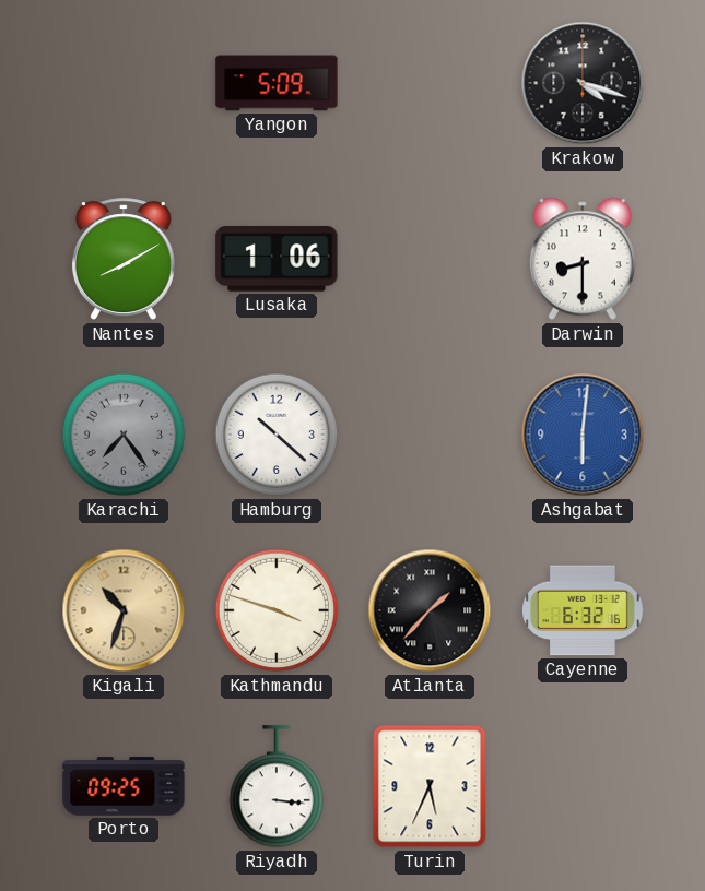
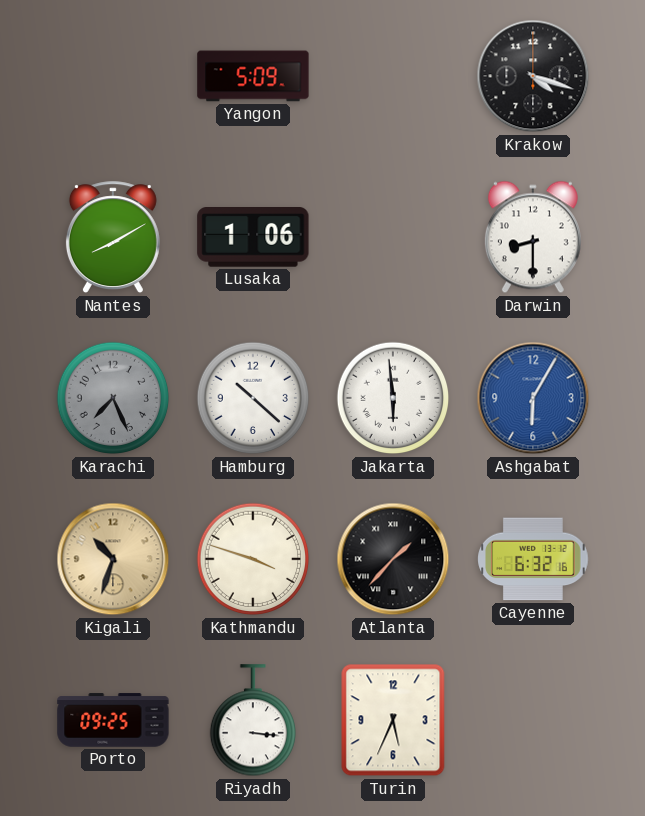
Karachi: 7:24 -> 7:26
Jakarta: none -> 5:59
Ashgabat: 6:01 -> 6:05
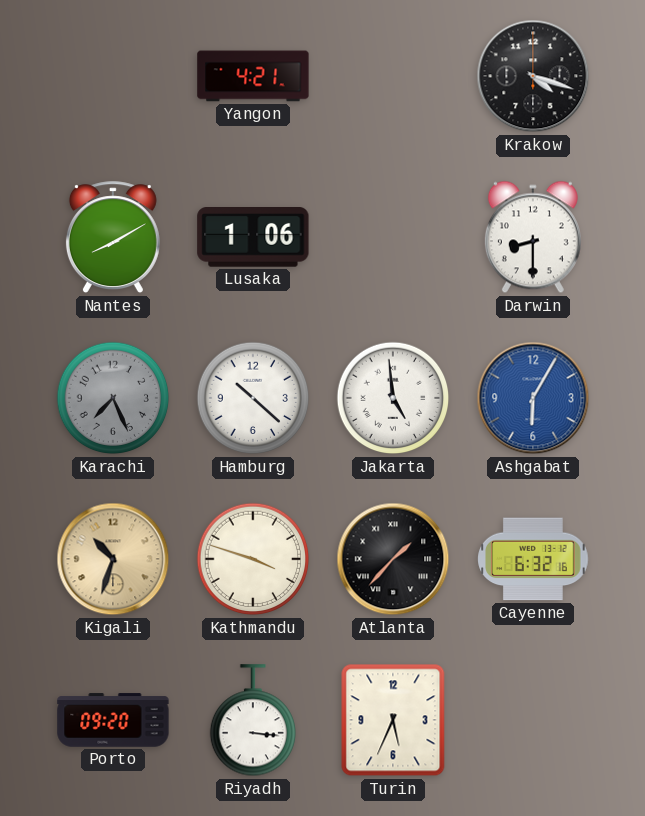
Yangon: 5:09 -> 4:21
Jakarta: 5:59 -> 4:59
Porto: 09:25 -> 09:20
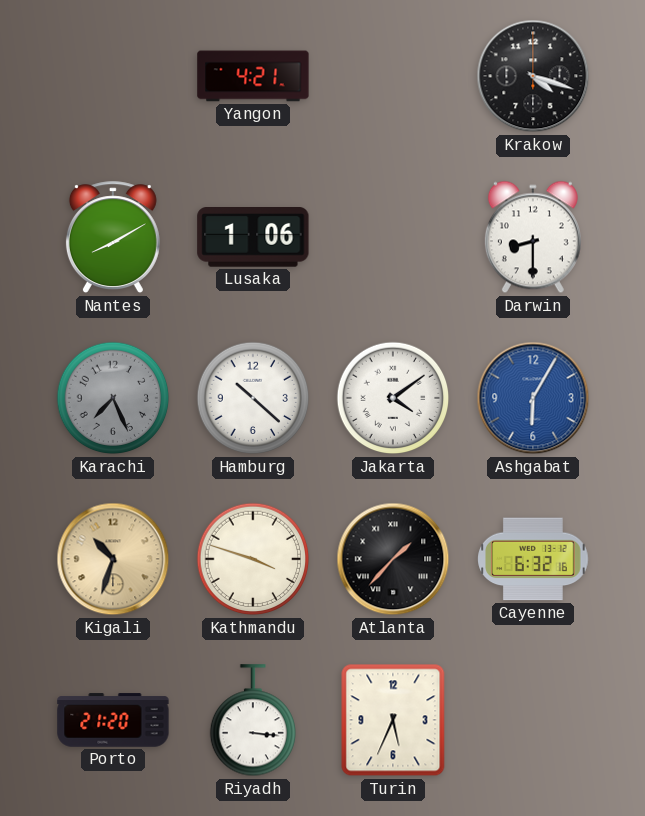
Jakarta: 4:59 -> 4:09
Porto: 09:20 -> 21:20
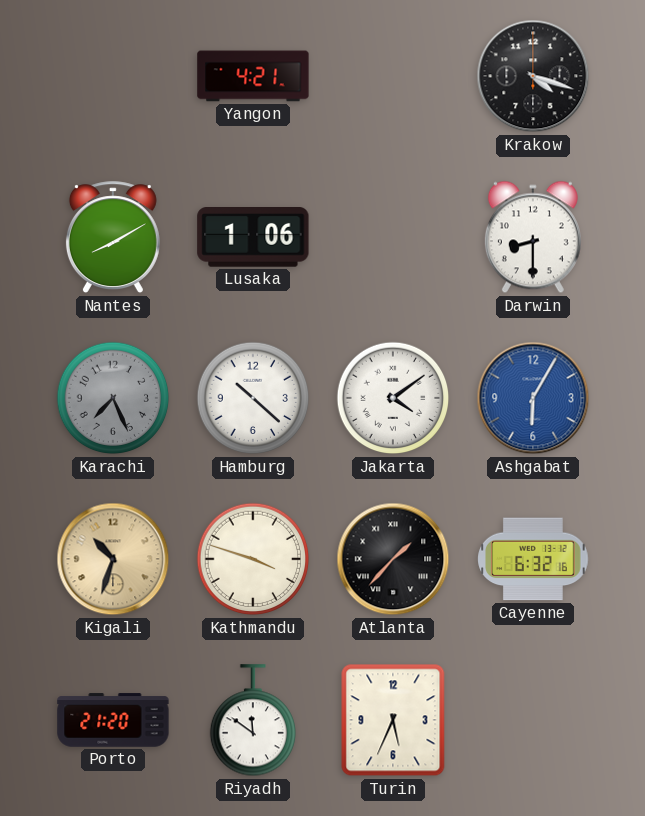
Riyadh: 3:16 -> 11:51
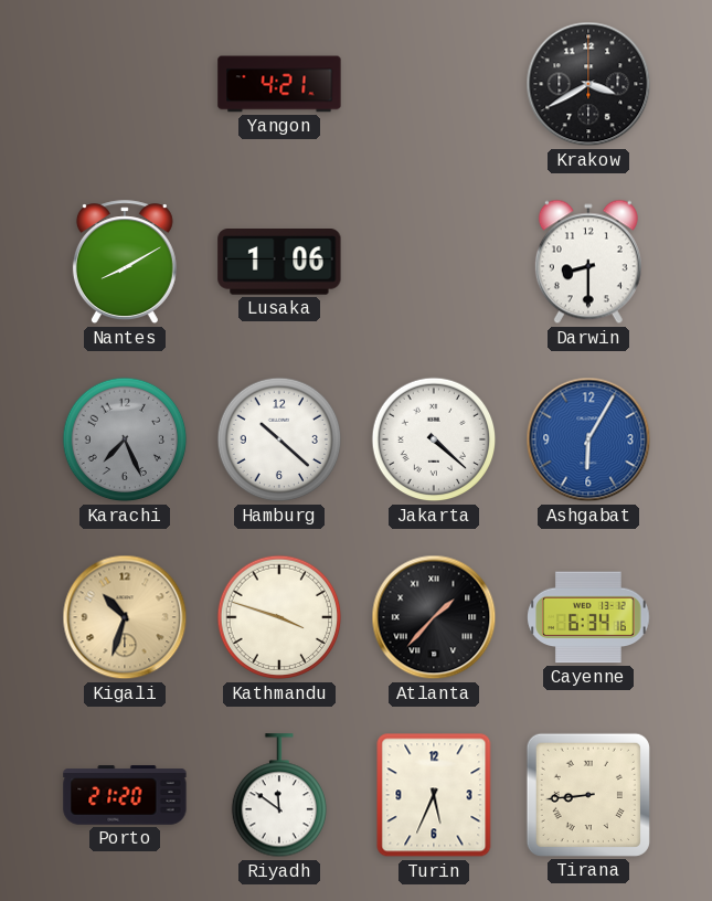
Krakow: 4:18 -> 3:40
Jakarta: 4:09 -> 4:22
Cayenne: 6:32 -> 6:34
Tirana: none -> 8:44
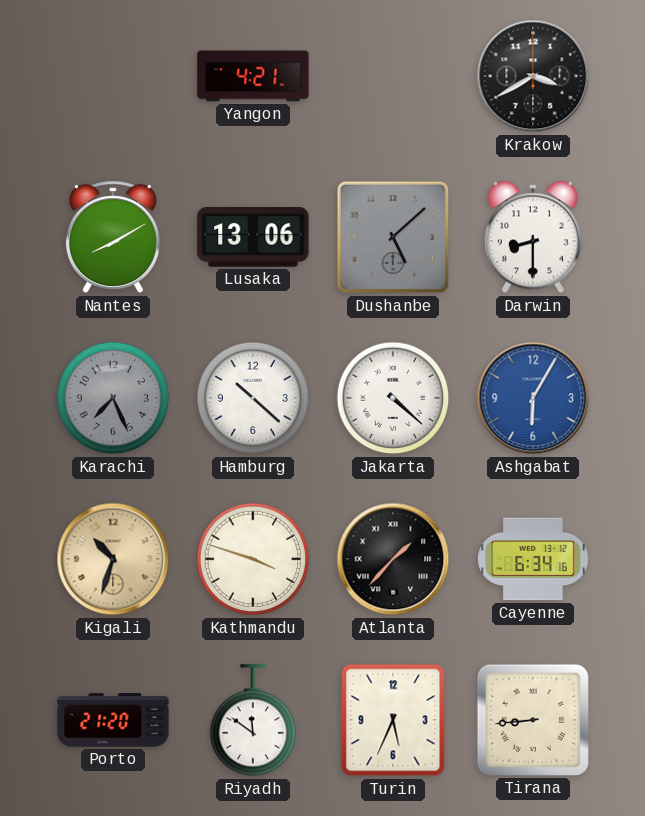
Lusaka: 1:06 -> 13:06
Dushanbe: none -> 5:08
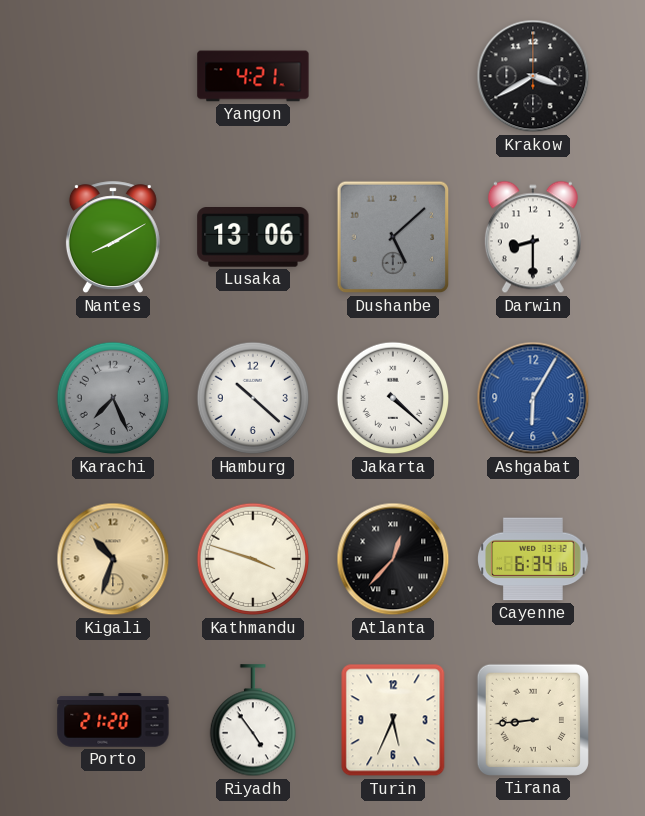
Atlanta: 1:37 -> 12:37
Riyadh: 11:51 -> 4:54
